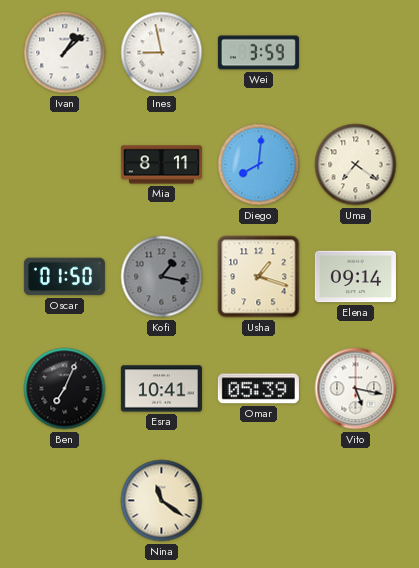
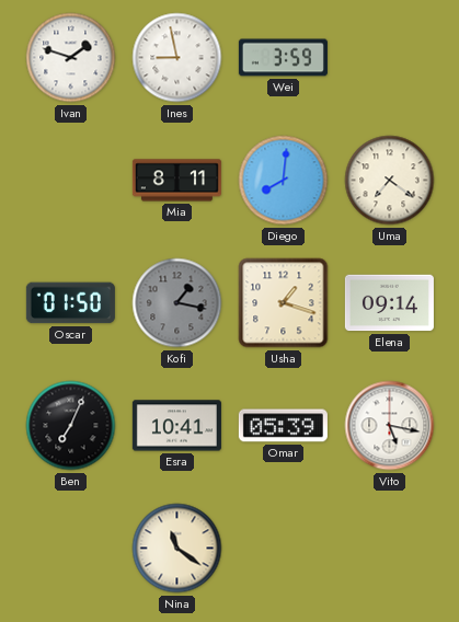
Ivan: 1:08 -> 1:48
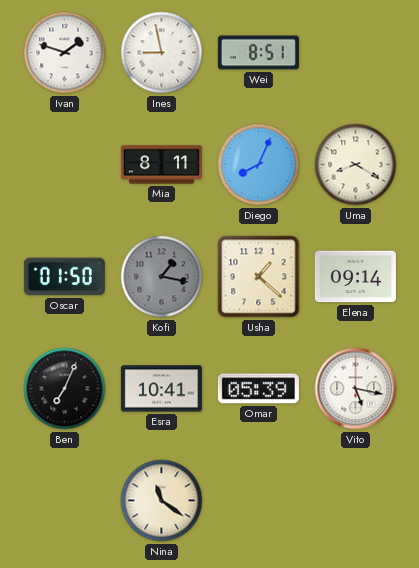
Wei: 3:59 -> 8:51
Diego: 8:01 -> 8:04
Uma: 7:21 -> 8:20
Usha: 1:18 -> 1:22
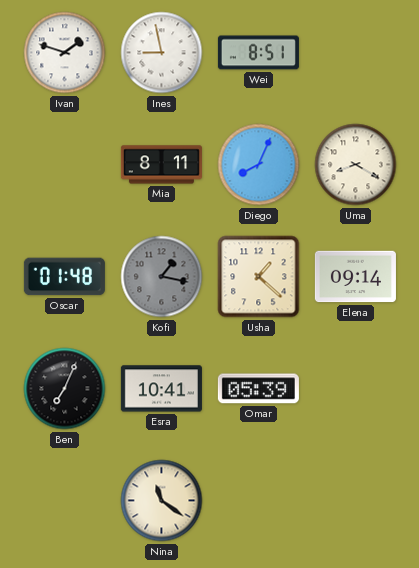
Oscar: 01:50 -> 01:48
Vito: 5:17 -> none
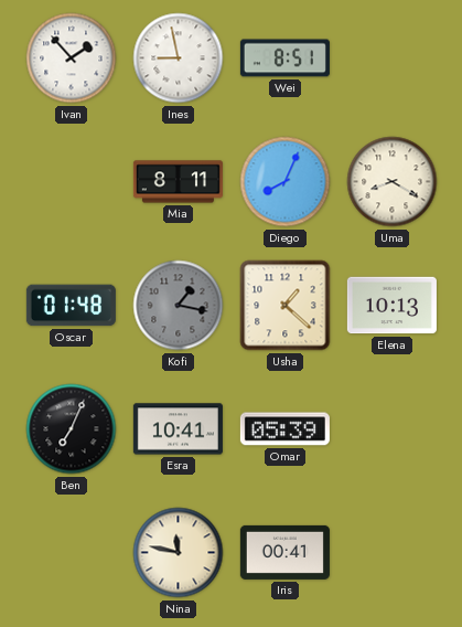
Ivan: 1:48 -> 1:53
Elena: 09:14 -> 10:13
Nina: 11:21 -> 11:47
Iris: none -> 00:41
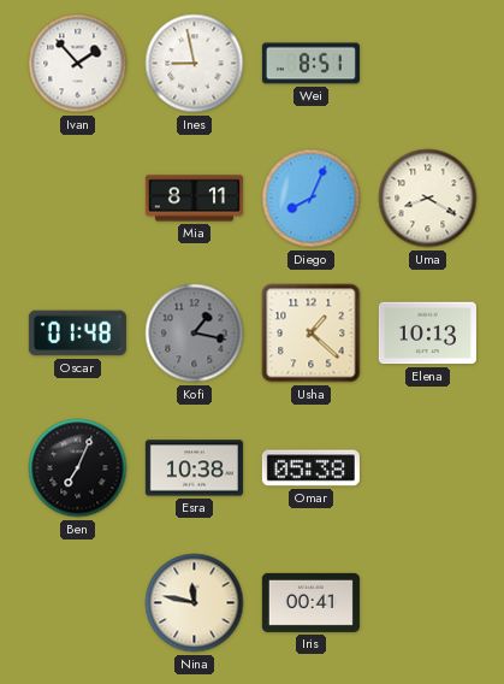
Esra: 10:41 -> 10:38
Omar: 05:39 -> 05:38
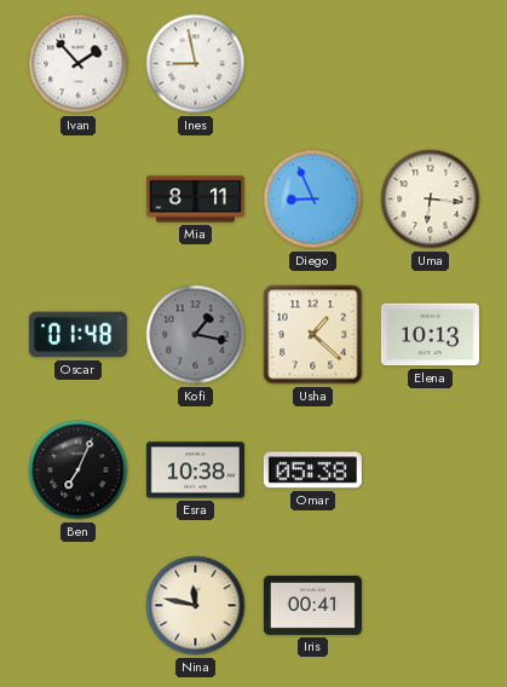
Wei: 8:51 -> none
Diego: 8:04 -> 8:56
Uma: 8:20 -> 6:16
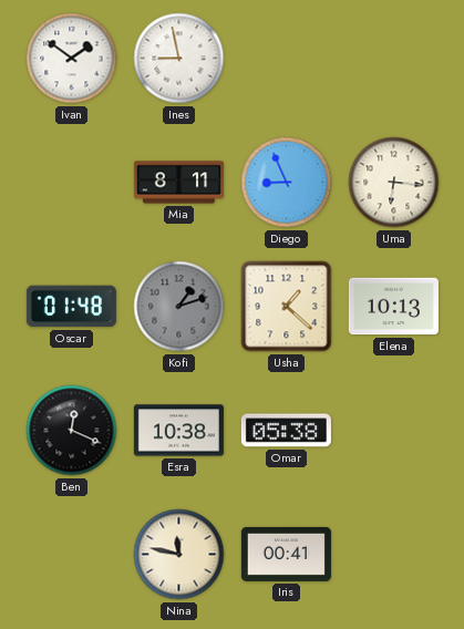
Ivan: 1:53 -> 1:51
Kofi: 1:17 -> 1:12
Ben: 7:04 -> 12:19
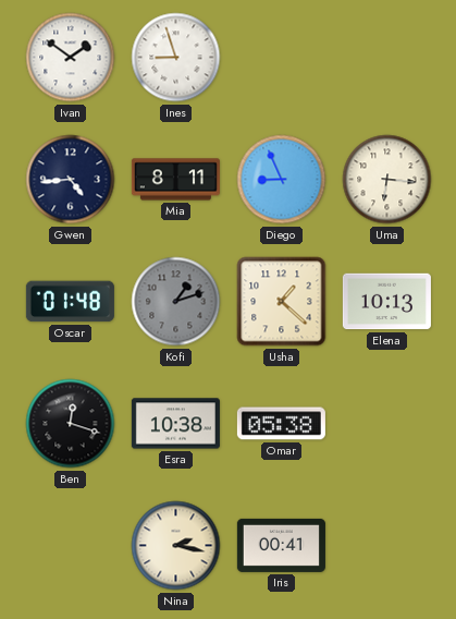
Ines: 8:58 -> 8:57
Gwen: none -> 4:44
Ben: 12:19 -> 12:18
Nina: 11:47 -> 2:17
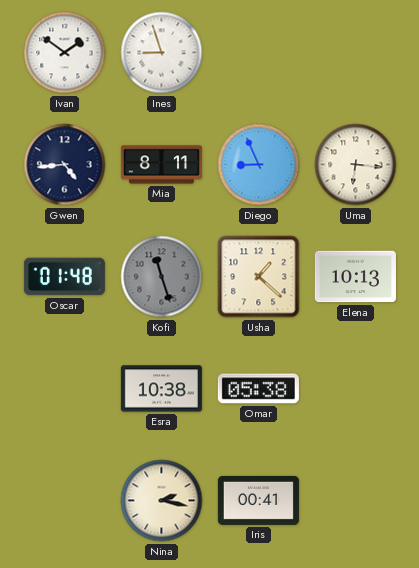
Kofi: 1:12 -> 11:27
Ben: 12:18 -> none
